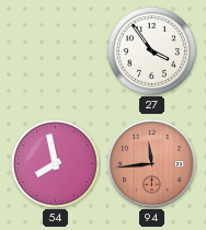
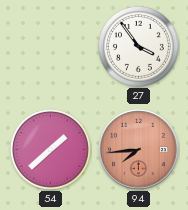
54: 7:58 -> 1:38
94: 11:44 -> 7:44
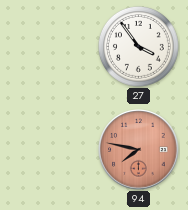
54: 1:38 -> none
94: 7:44 -> 7:47
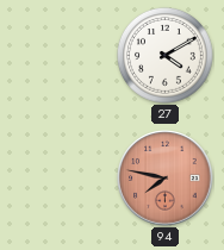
27: 3:54 -> 4:10
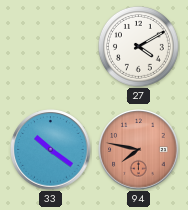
33: none -> 10:21
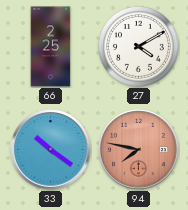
66: none -> 2:25
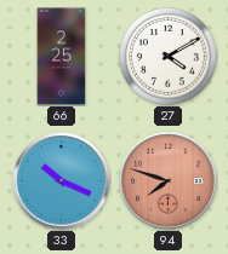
33: 10:21 -> 10:19
94: 7:47 -> 7:48
